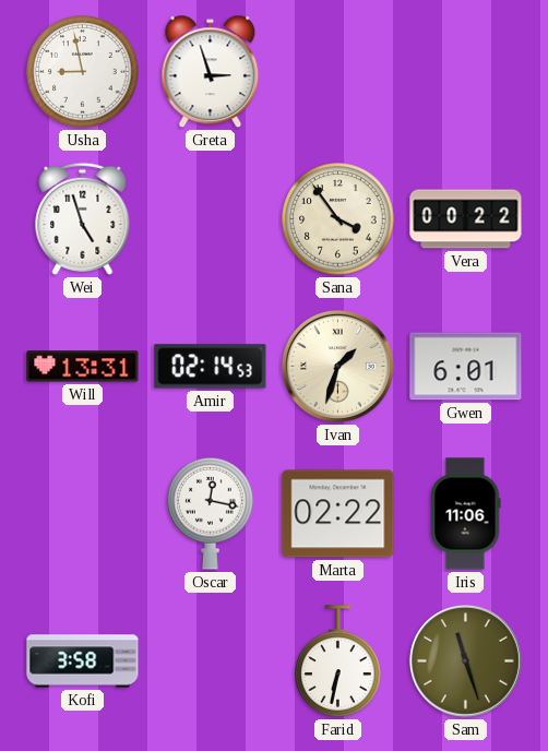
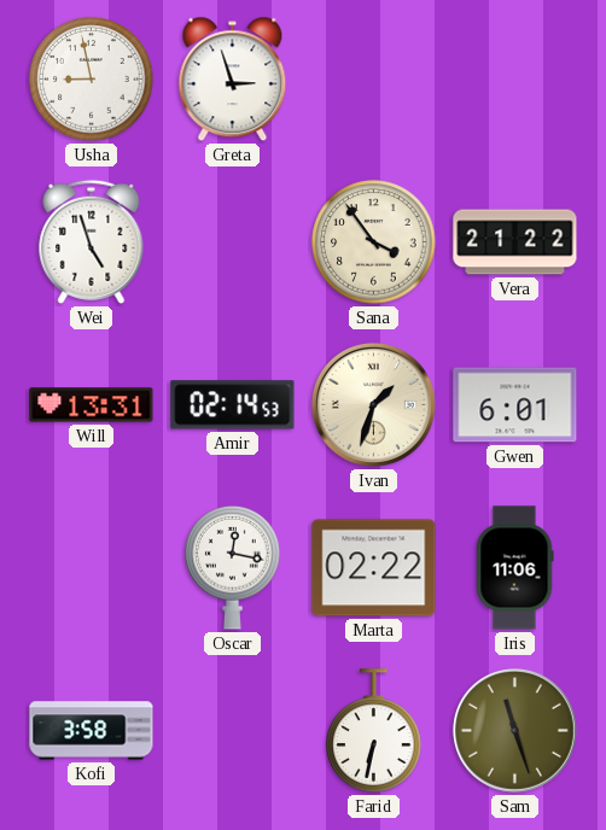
Vera: 00:22 -> 21:22
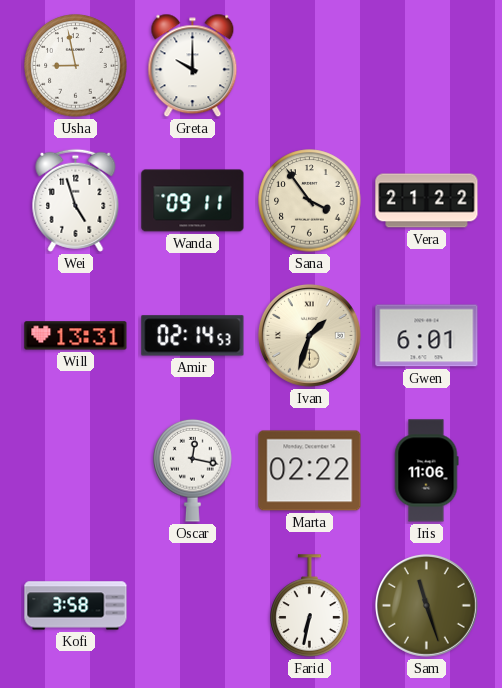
Greta: 2:57 -> 10:00
Wanda: none -> 09:11
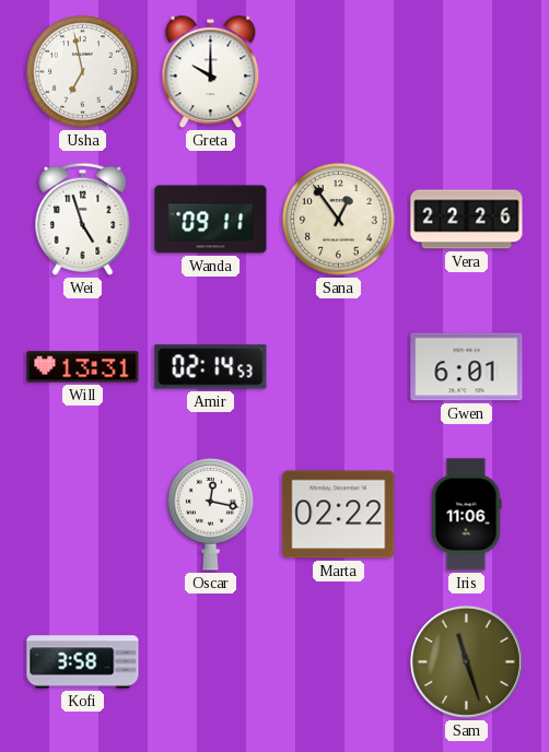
Usha: 8:58 -> 6:58
Sana: 3:54 -> 12:54
Vera: 21:22 -> 22:26
Ivan: 1:33 -> none
Farid: 6:32 -> none
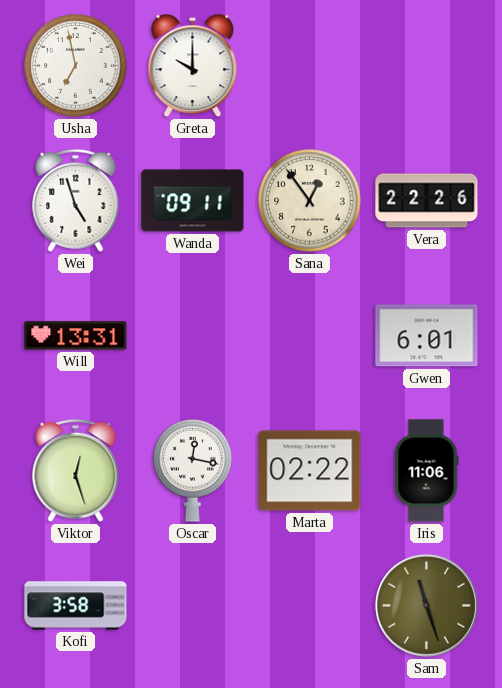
Amir: 02:14 -> none
Viktor: none -> 12:27
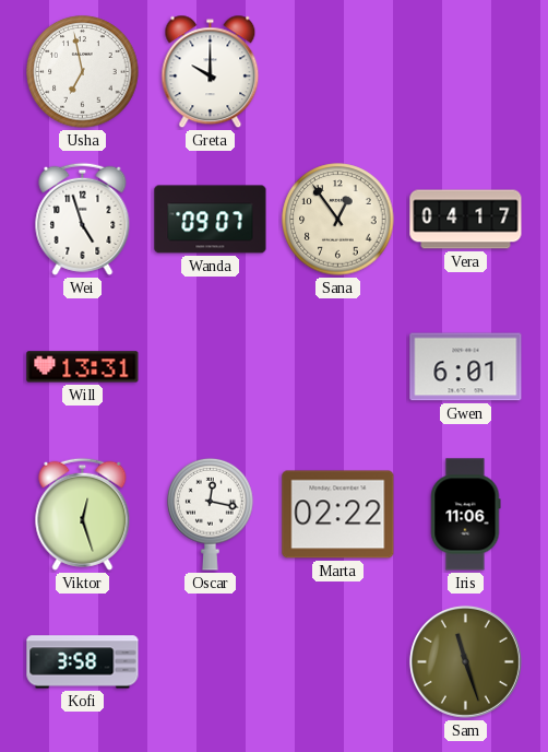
Wanda: 09:11 -> 09:07
Vera: 22:26 -> 04:17
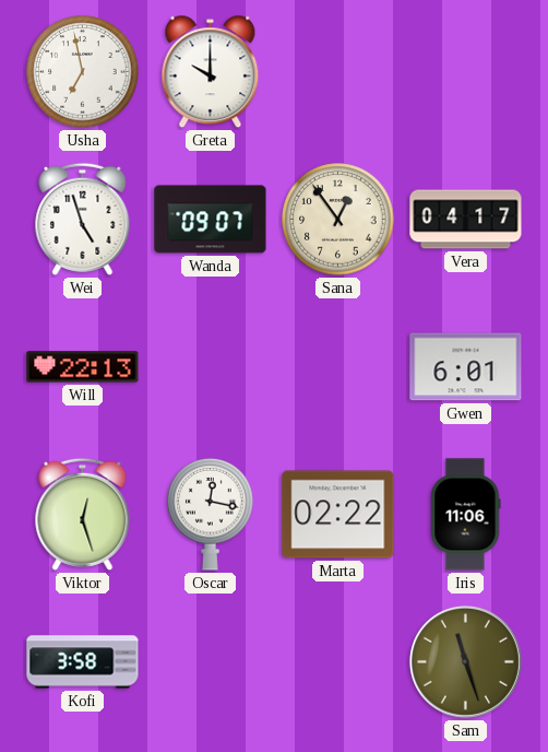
Will: 13:31 -> 22:13
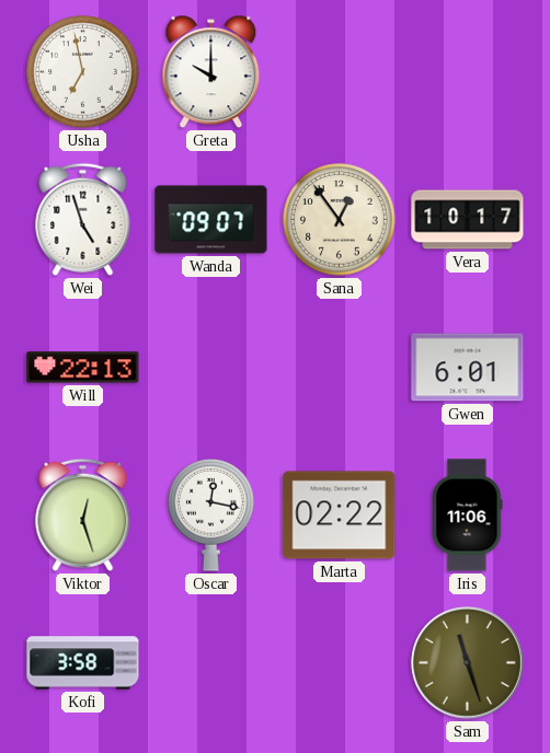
Vera: 04:17 -> 10:17
